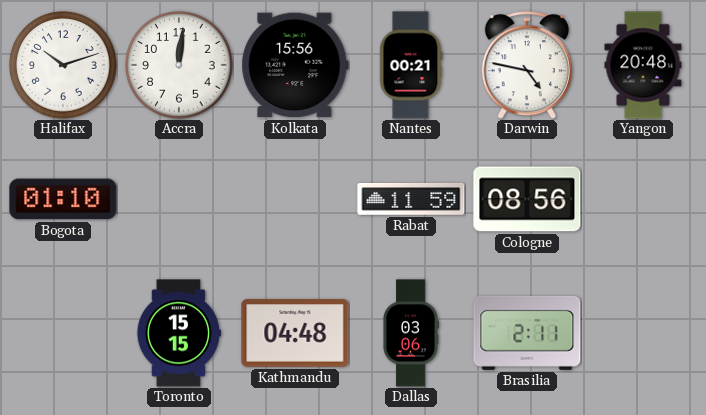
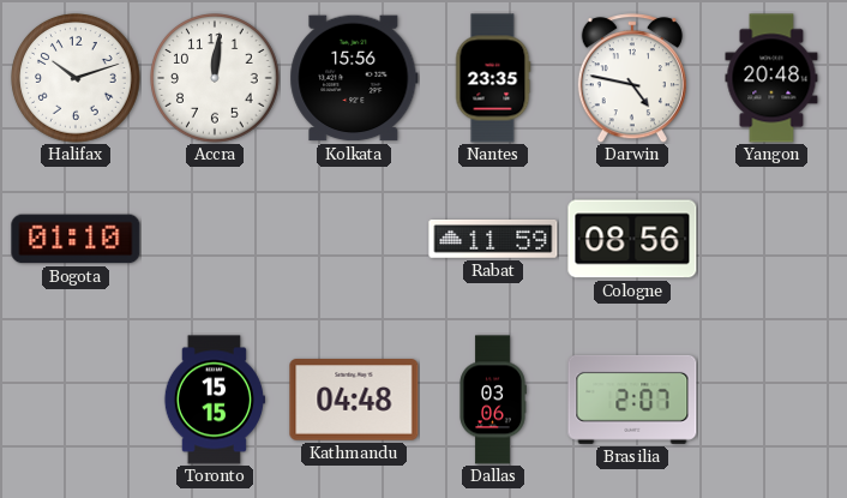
Nantes: 00:21 -> 23:35
Brasilia: 2:11 -> 2:07
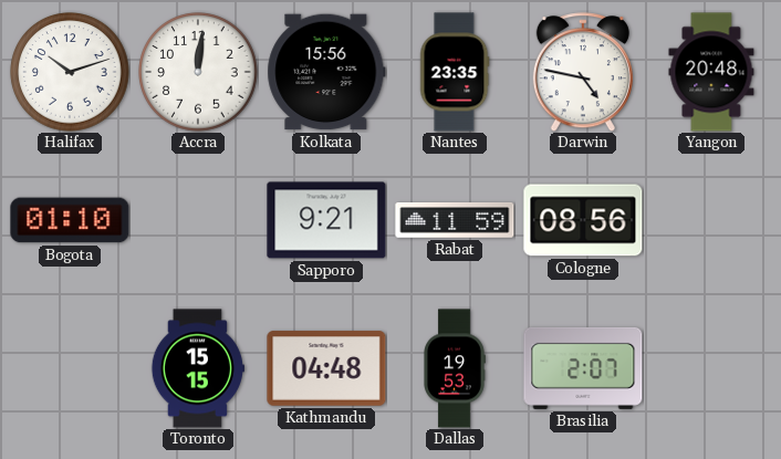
Sapporo: none -> 9:21
Dallas: 03:06 -> 19:53
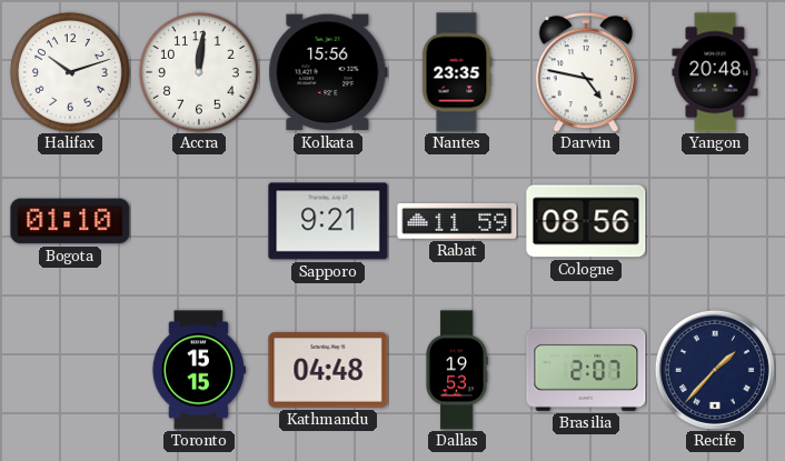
Recife: none -> 1:37
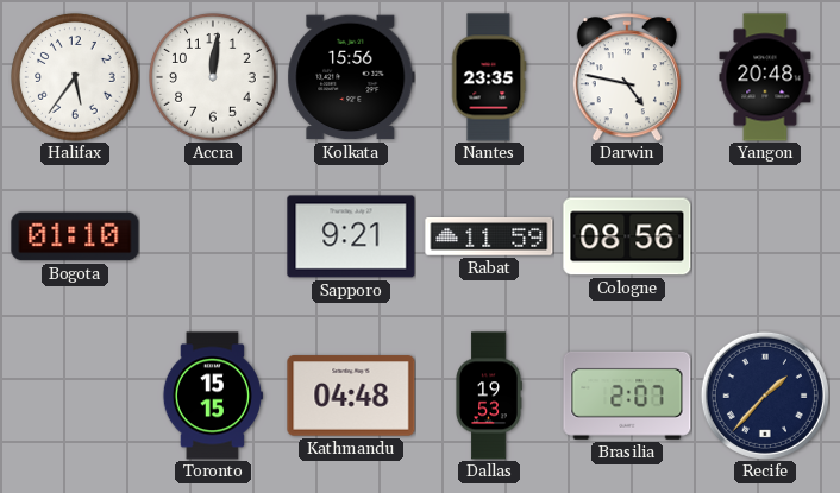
Halifax: 10:12 -> 5:36
